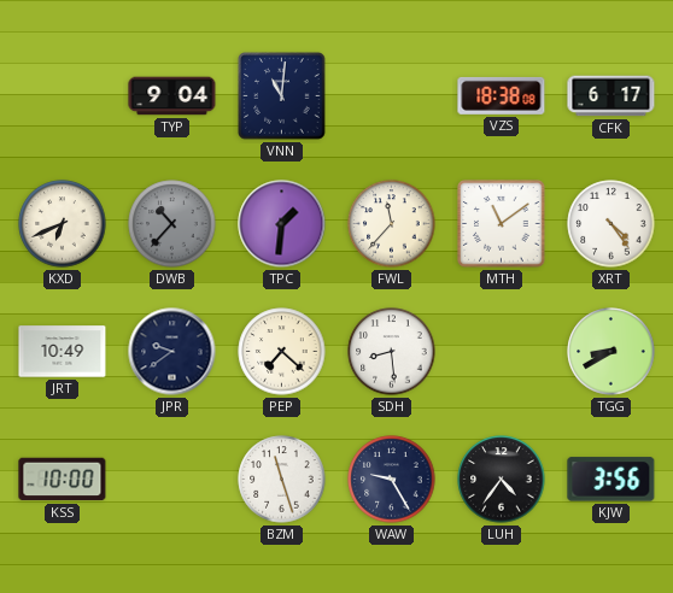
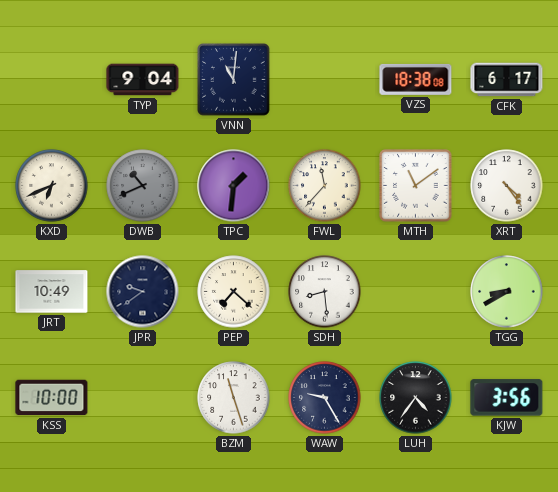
DWB: 10:37 -> 10:41
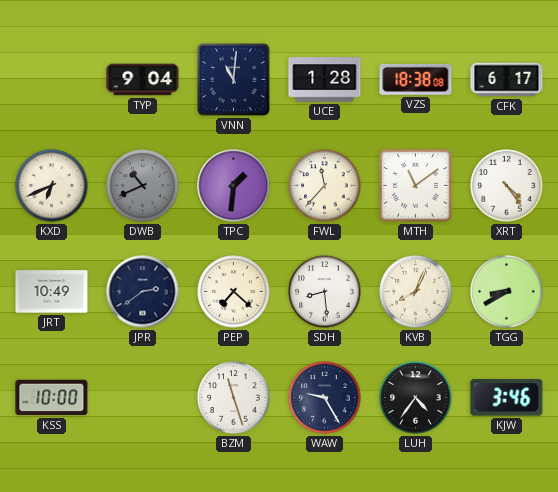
UCE: none -> 1:28
JPR: 9:39 -> 2:39
KVB: none -> 8:04
KJW: 3:56 -> 3:46
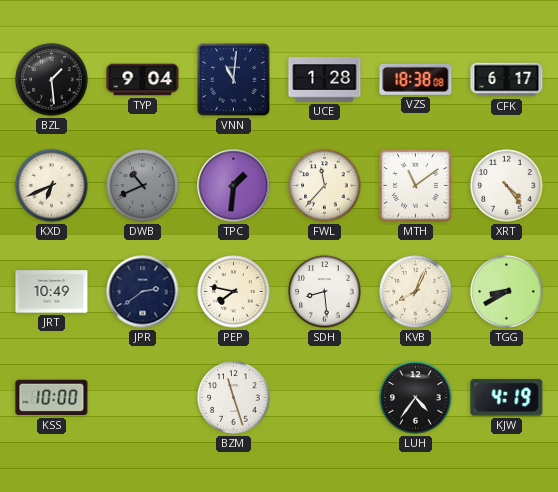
BZL: none -> 1:29
PEP: 7:22 -> 7:47
WAW: 9:25 -> none
KJW: 3:46 -> 4:19
